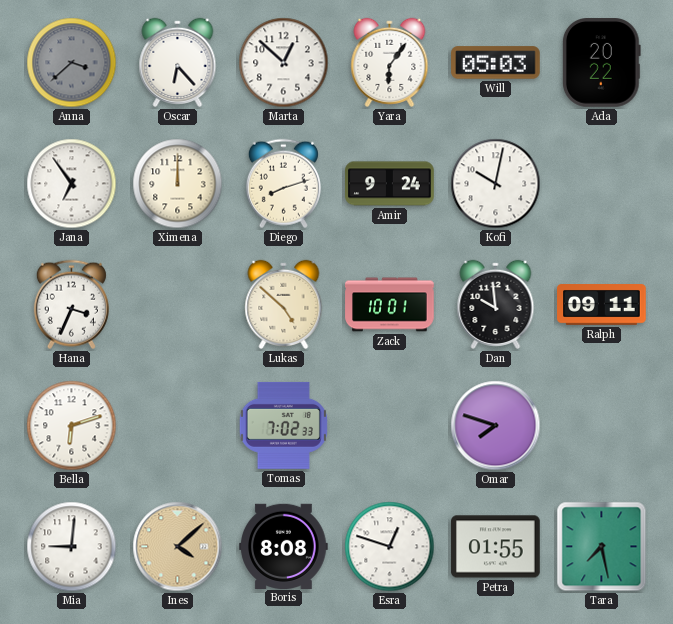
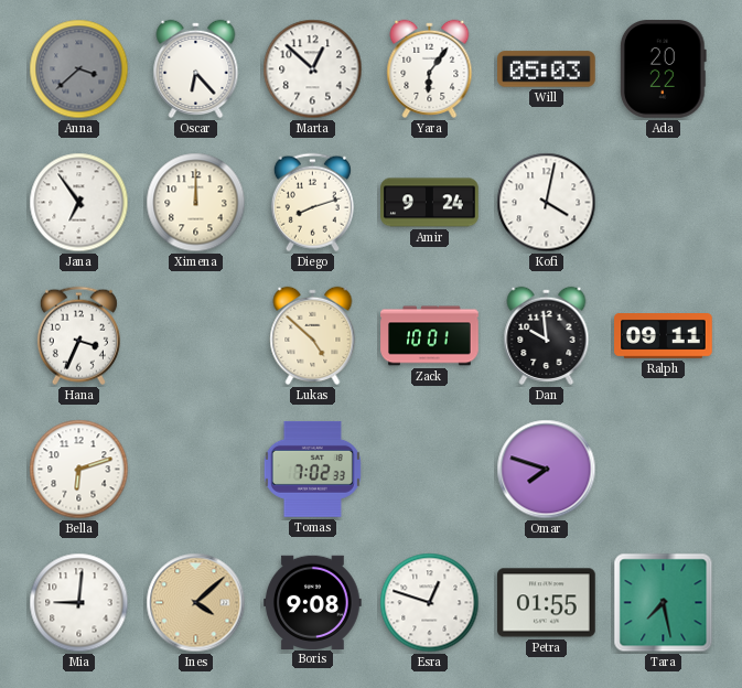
Kofi: 10:02 -> 4:02
Boris: 8:08 -> 9:08
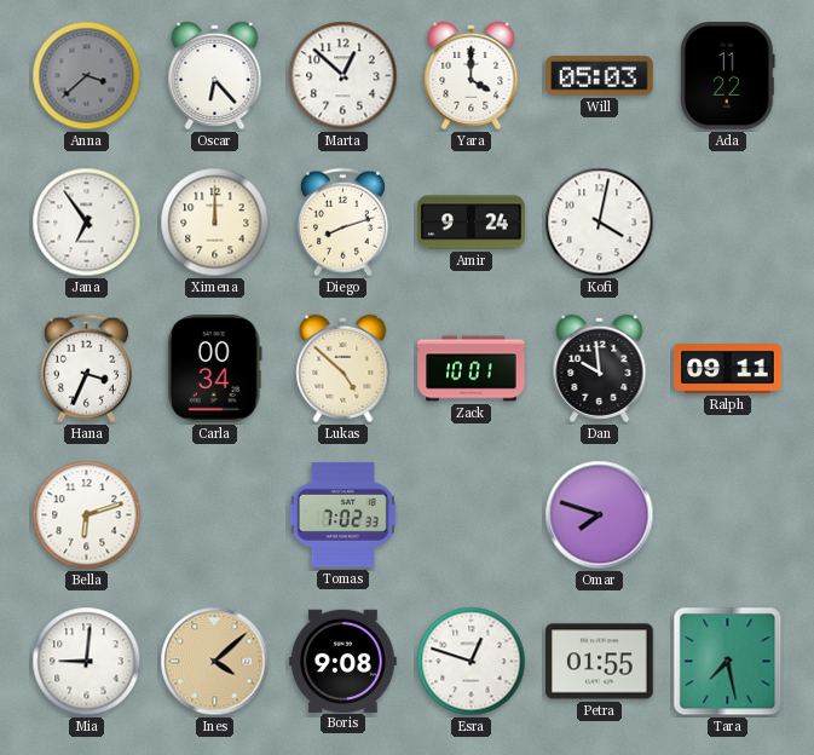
Yara: 6:06 -> 4:00
Ada: 20:22 -> 11:22
Carla: none -> 00:34
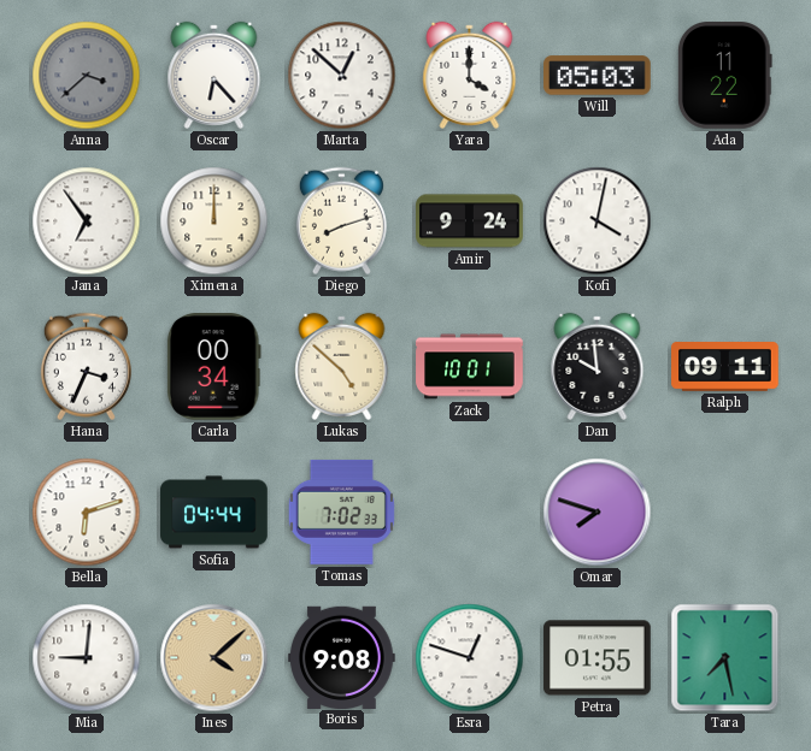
Sofia: none -> 04:44
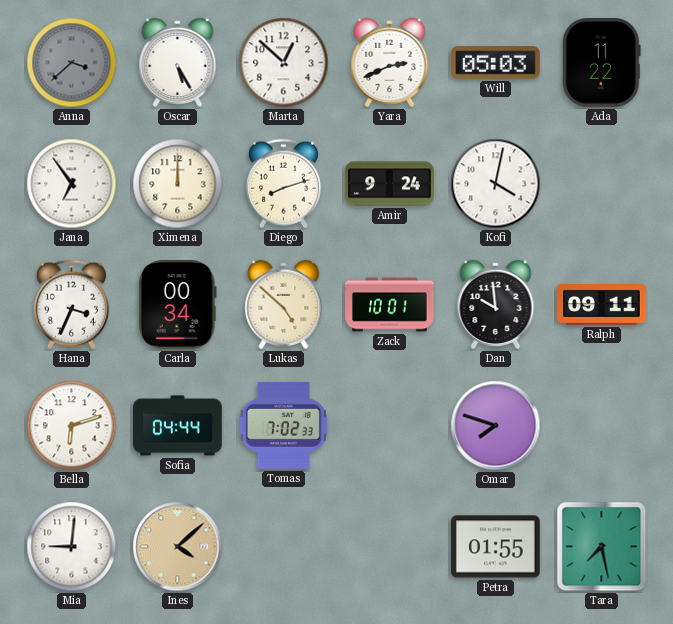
Oscar: 6:23 -> 5:25
Yara: 4:00 -> 2:41
Boris: 9:08 -> none
Esra: 12:48 -> none
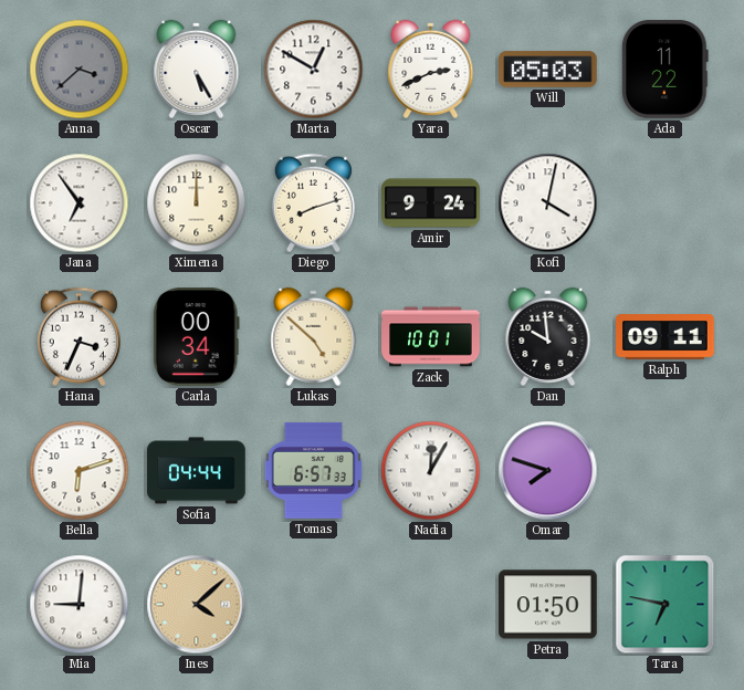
Marta: 12:52 -> 12:50
Tomas: 7:02 -> 6:57
Nadia: none -> 12:05
Petra: 01:55 -> 01:50
Tara: 7:28 -> 6:47
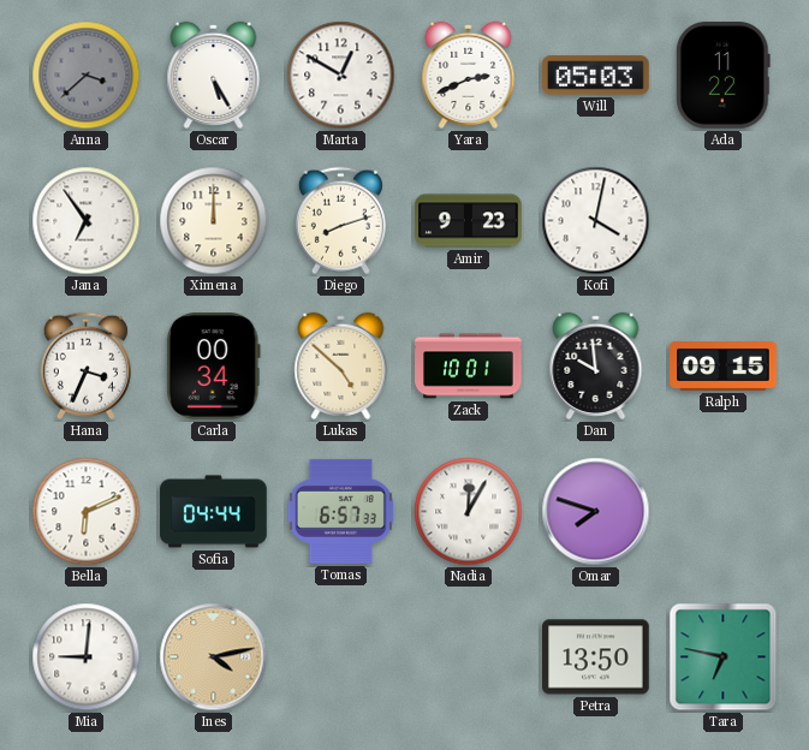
Amir: 9:24 -> 9:23
Ralph: 09:11 -> 09:15
Bella: 6:12 -> 6:11
Ines: 4:08 -> 4:13
Petra: 01:50 -> 13:50
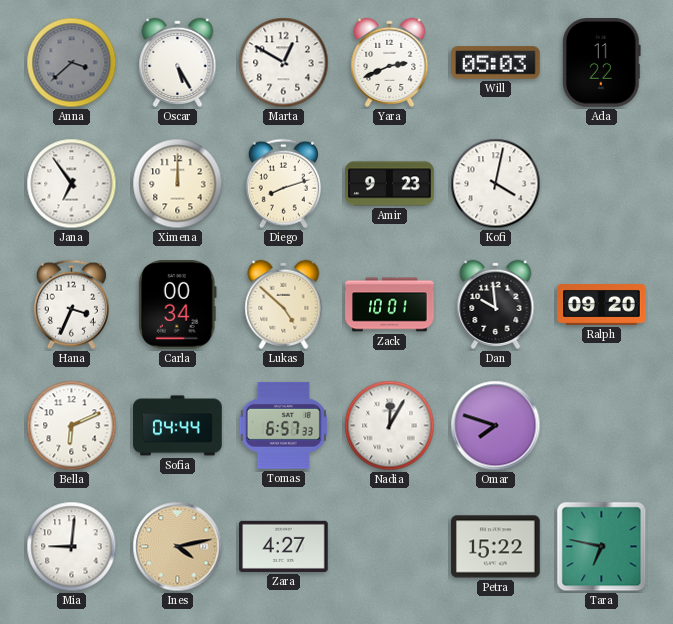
Ralph: 09:15 -> 09:20
Zara: none -> 4:27
Petra: 13:50 -> 15:22
